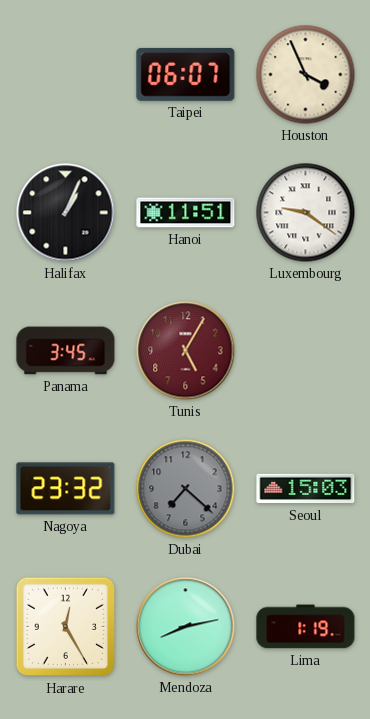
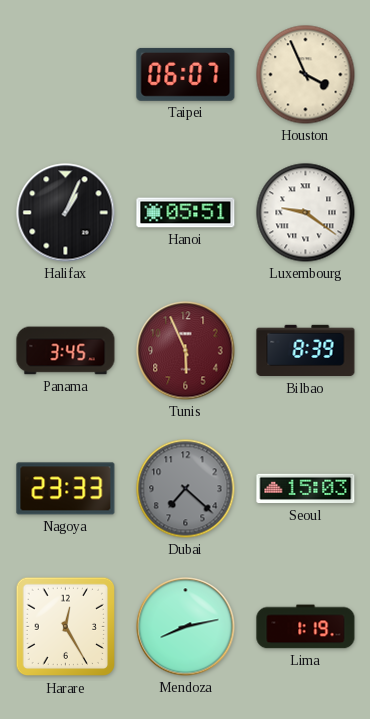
Hanoi: 11:51 -> 05:51
Tunis: 5:05 -> 5:56
Bilbao: none -> 8:39
Nagoya: 23:32 -> 23:33
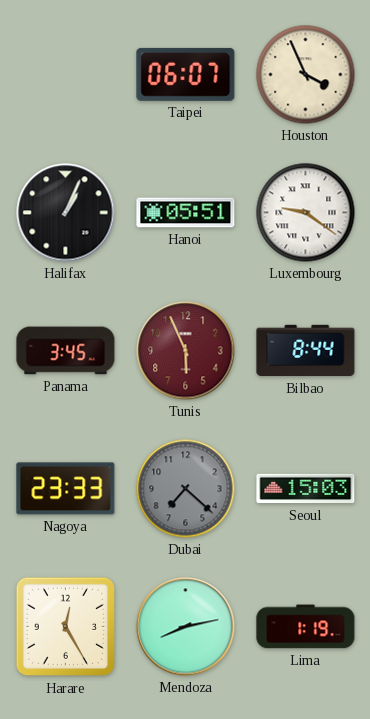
Bilbao: 8:39 -> 8:44
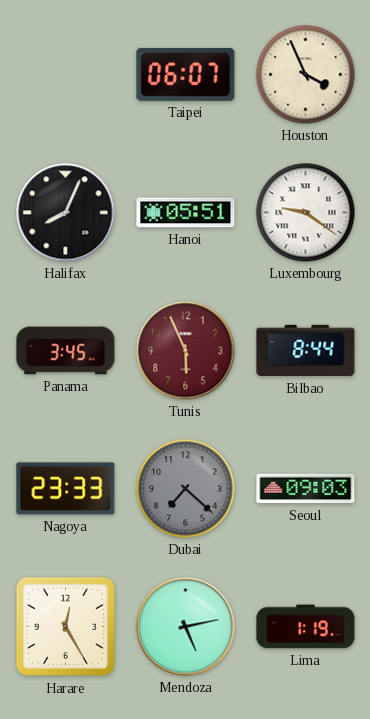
Halifax: 1:04 -> 8:04
Seoul: 15:03 -> 09:03
Mendoza: 8:13 -> 5:13
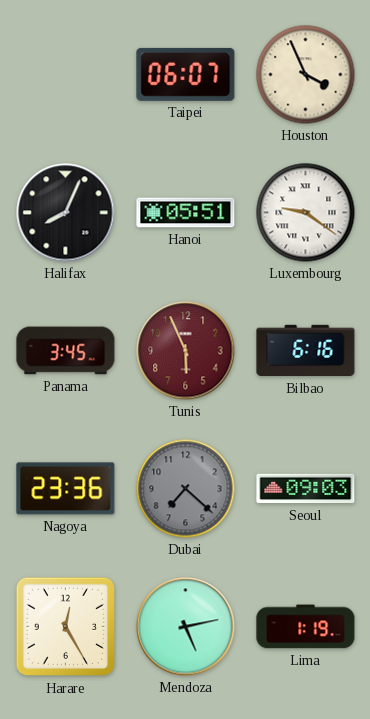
Bilbao: 8:44 -> 6:16
Nagoya: 23:33 -> 23:36
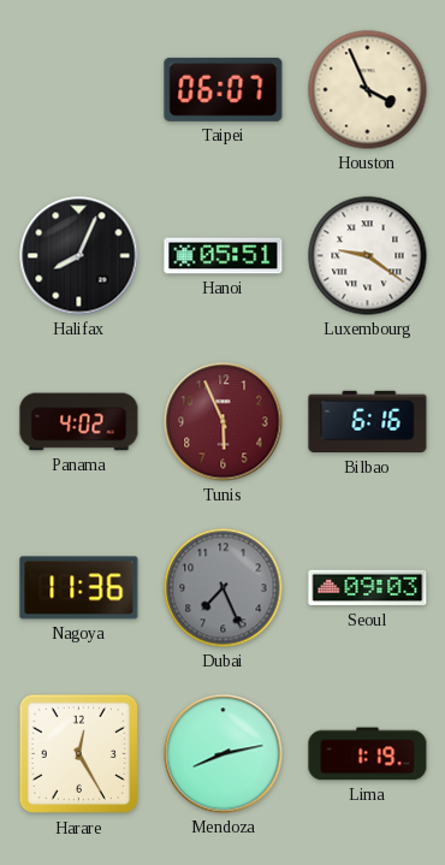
Panama: 3:45 -> 4:02
Nagoya: 23:36 -> 11:36
Dubai: 7:22 -> 7:26
Mendoza: 5:13 -> 8:13
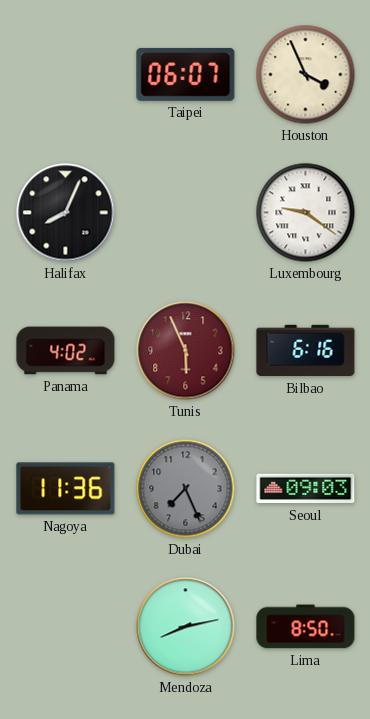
Hanoi: 05:51 -> none
Harare: 12:25 -> none
Lima: 1:19 -> 8:50
